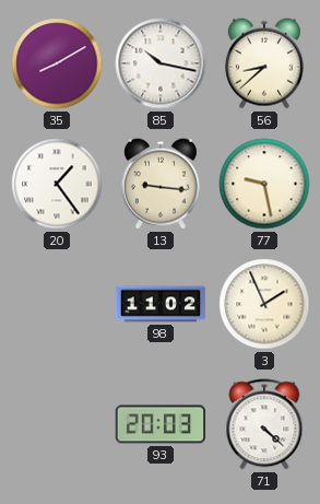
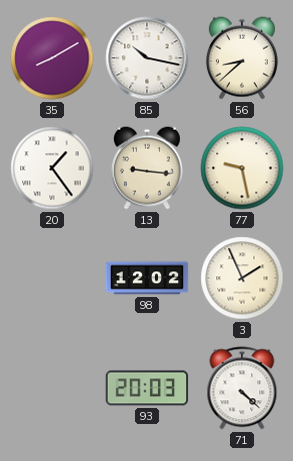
98: 11:02 -> 12:02
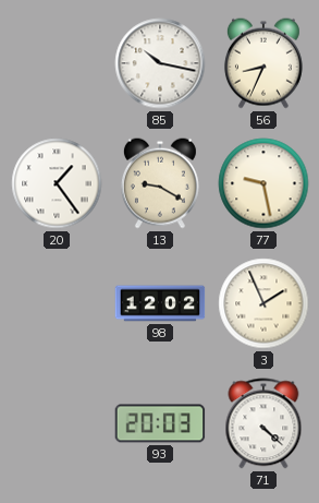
35: 8:10 -> none
56: 8:38 -> 8:34
13: 9:16 -> 9:20
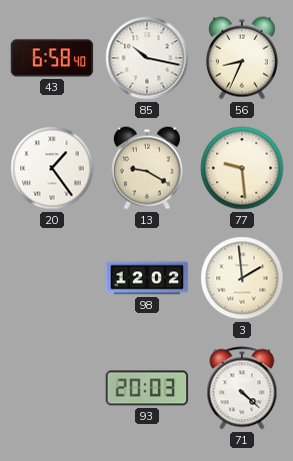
43: none -> 6:58
77: 9:28 -> 9:29
3: 1:56 -> 1:59
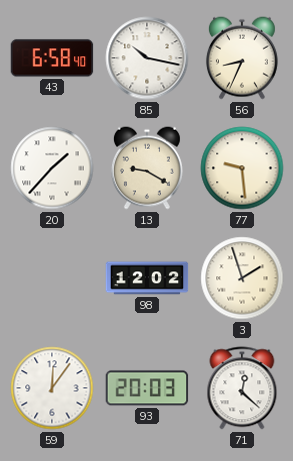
20: 1:24 -> 1:37
3: 1:59 -> 1:57
59: none -> 12:06
71: 4:22 -> 12:22
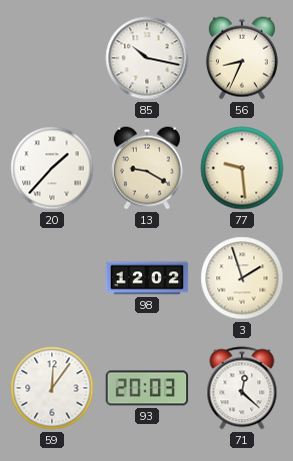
43: 6:58 -> none
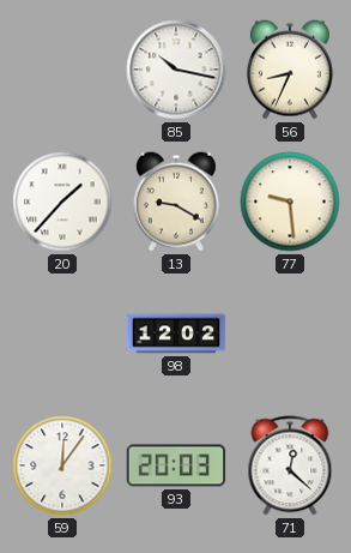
3: 1:57 -> none
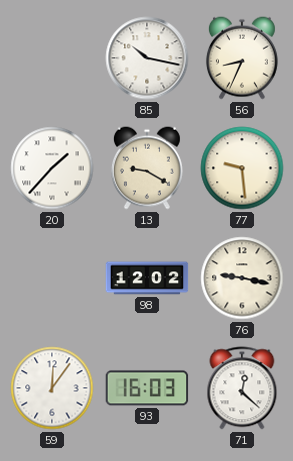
76: none -> 9:17
93: 20:03 -> 16:03
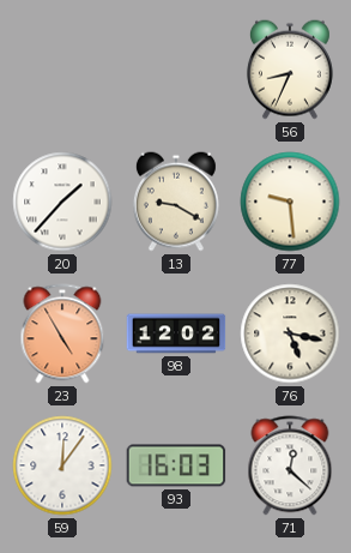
85: 10:17 -> none
23: none -> 4:55
76: 9:17 -> 5:17
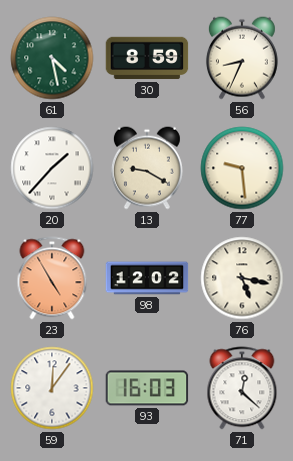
61: none -> 4:28
30: none -> 8:59
